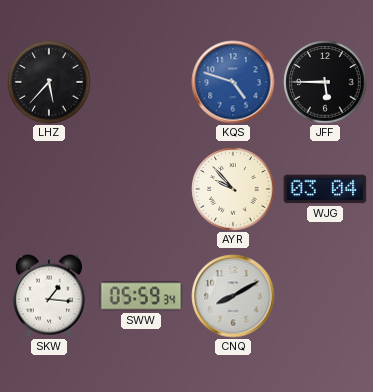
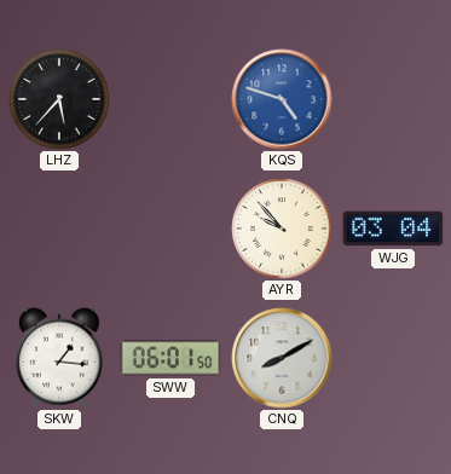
JFF: 5:45 -> none
SWW: 05:59 -> 06:01
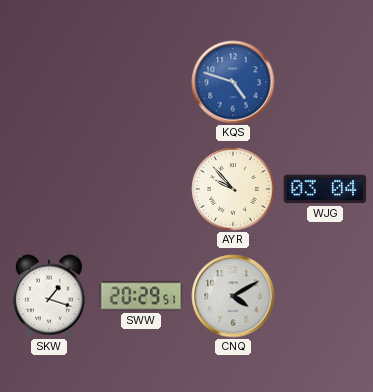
LHZ: 5:37 -> none
SKW: 1:16 -> 1:18
SWW: 06:01 -> 20:29
CNQ: 8:10 -> 4:10
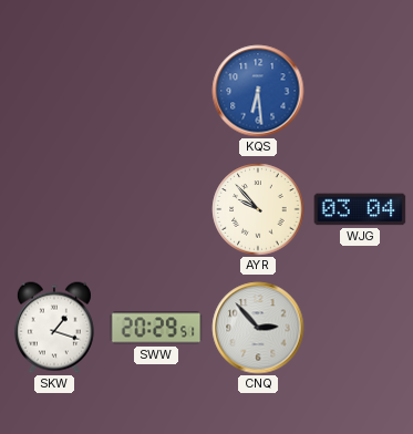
KQS: 4:48 -> 6:29
CNQ: 4:10 -> 2:53
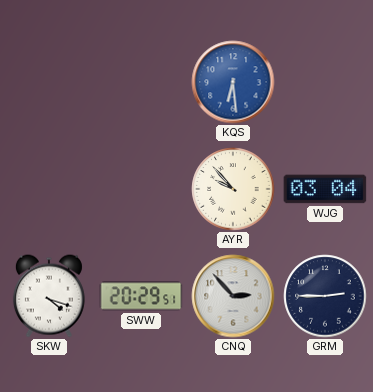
SKW: 1:18 -> 4:18
GRM: none -> 2:45
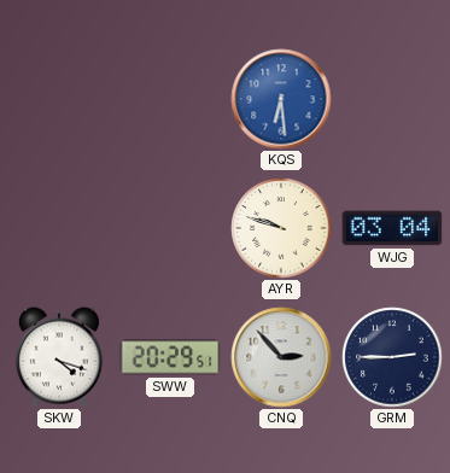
AYR: 9:53 -> 9:48
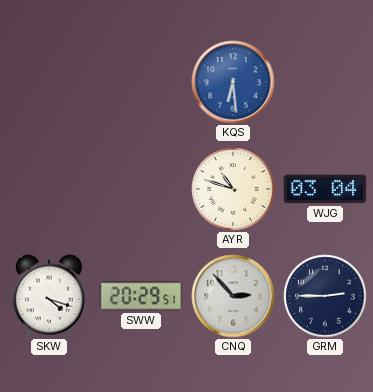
AYR: 9:48 -> 10:48
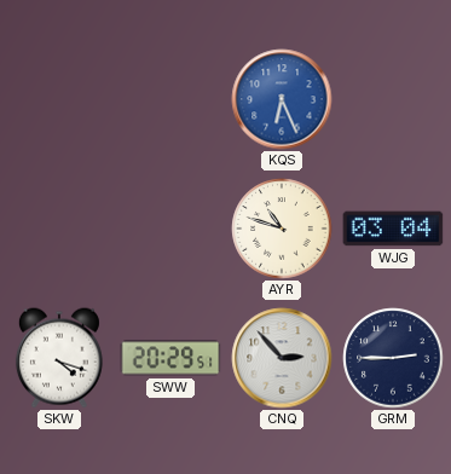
KQS: 6:29 -> 6:26
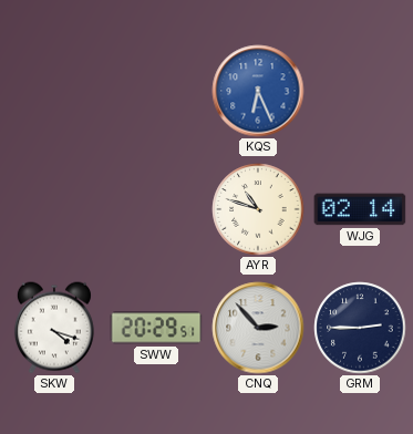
WJG: 03:04 -> 02:14
